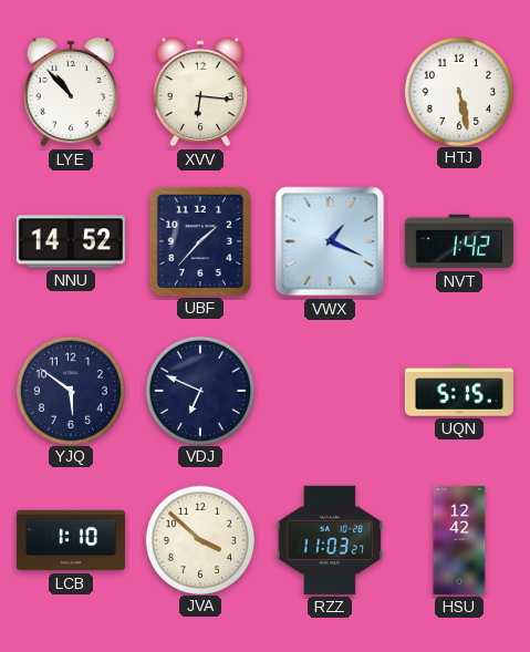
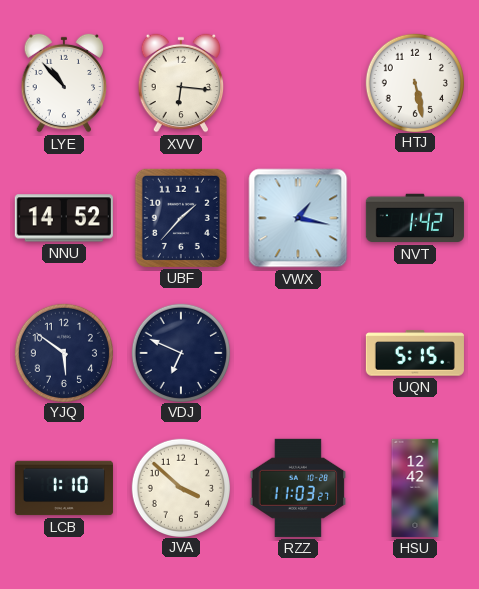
VWX: 1:19 -> 1:17
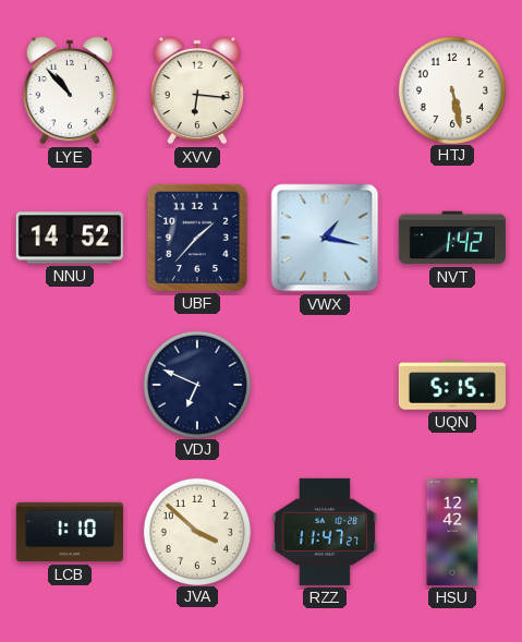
YJQ: 5:51 -> none
RZZ: 11:03 -> 11:47
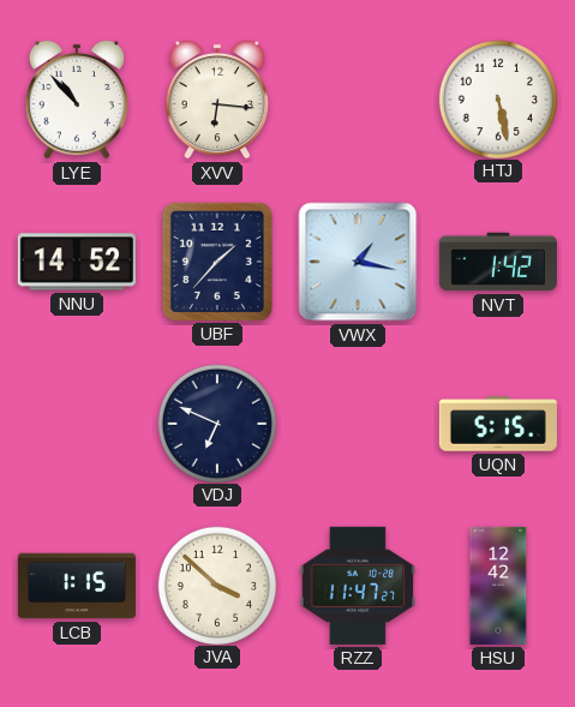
LCB: 1:10 -> 1:15
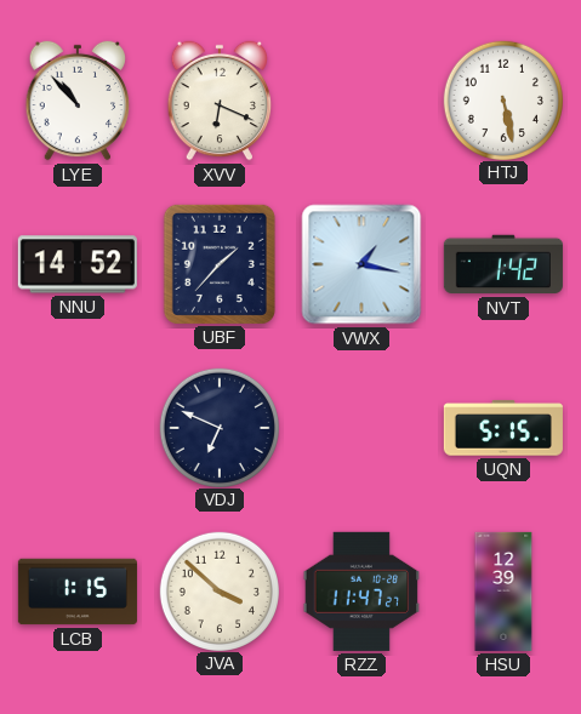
XVV: 6:16 -> 6:19
HSU: 12:42 -> 12:39
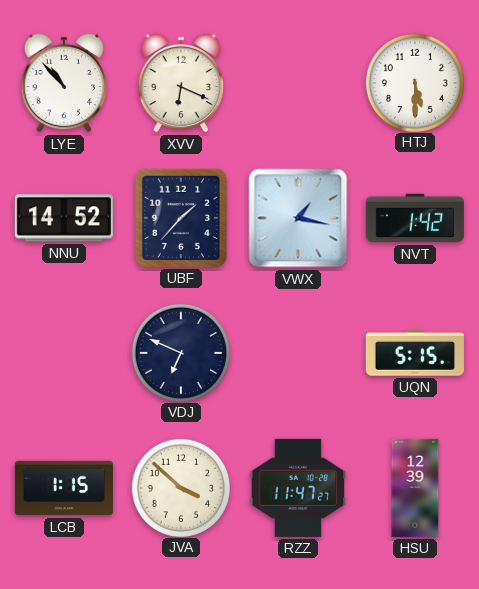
HTJ: 5:28 -> 5:30
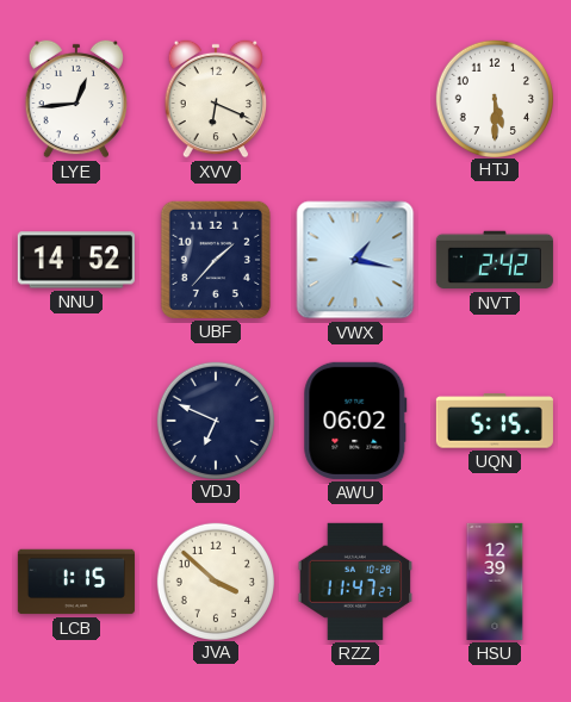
LYE: 10:53 -> 12:44
NVT: 1:42 -> 2:42
AWU: none -> 06:02
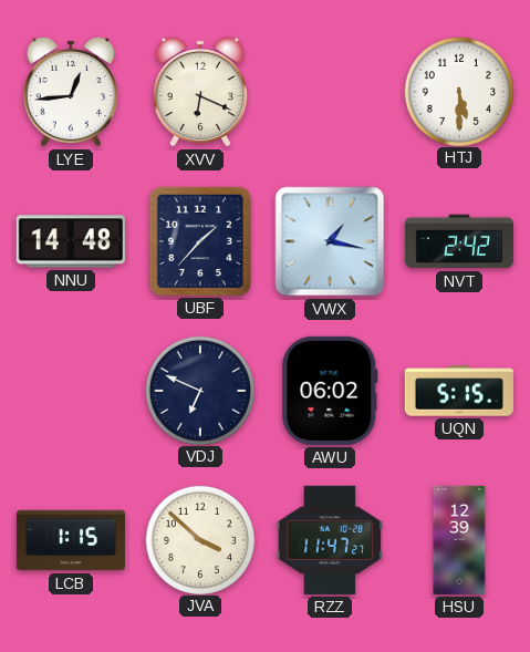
NNU: 14:52 -> 14:48
